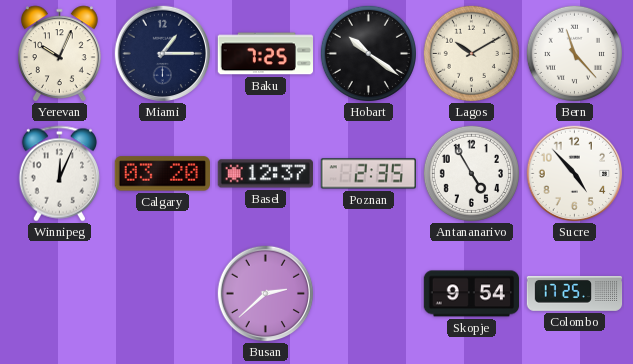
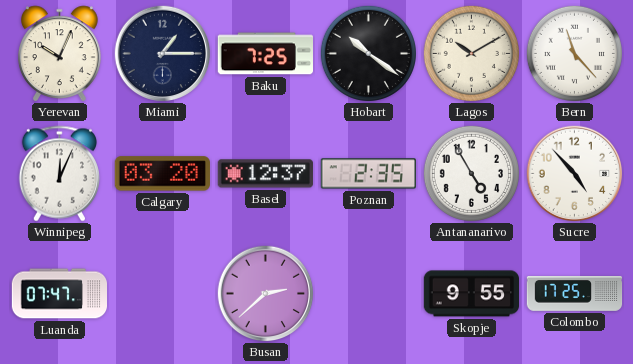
Luanda: none -> 07:47
Skopje: 9:54 -> 9:55
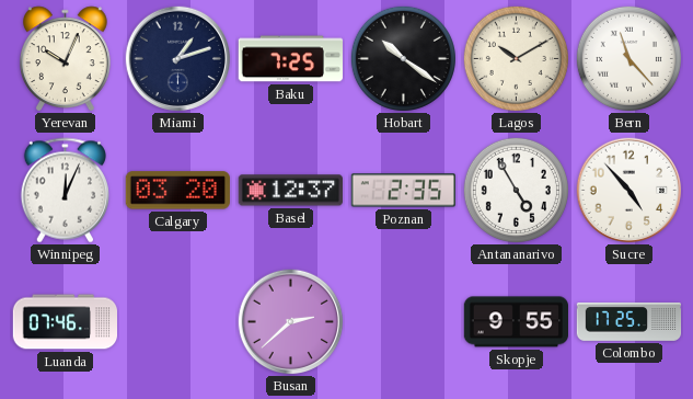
Miami: 1:15 -> 1:12
Luanda: 07:47 -> 07:46
